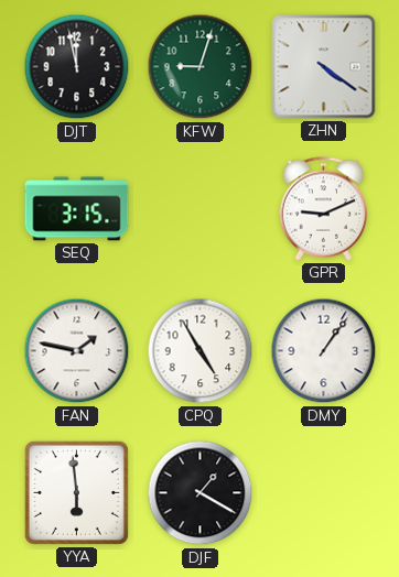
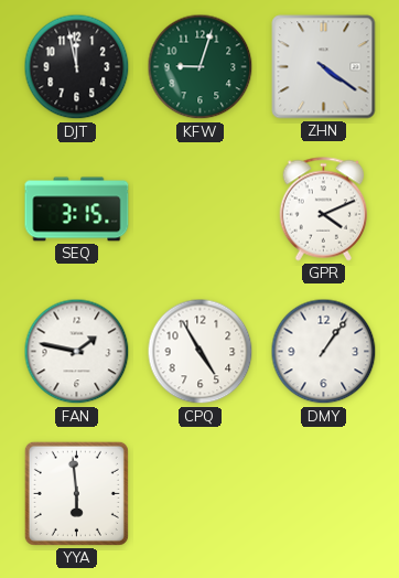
GPR: 9:11 -> 4:11
DJF: 1:20 -> none
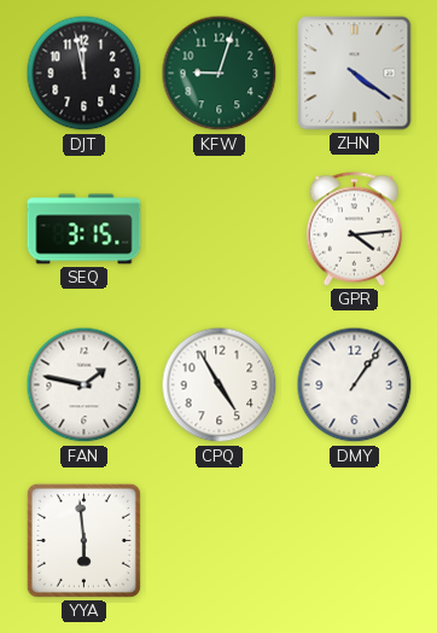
GPR: 4:11 -> 4:14
